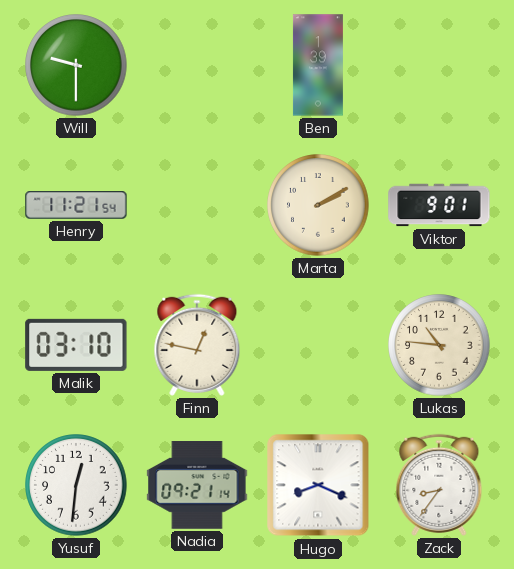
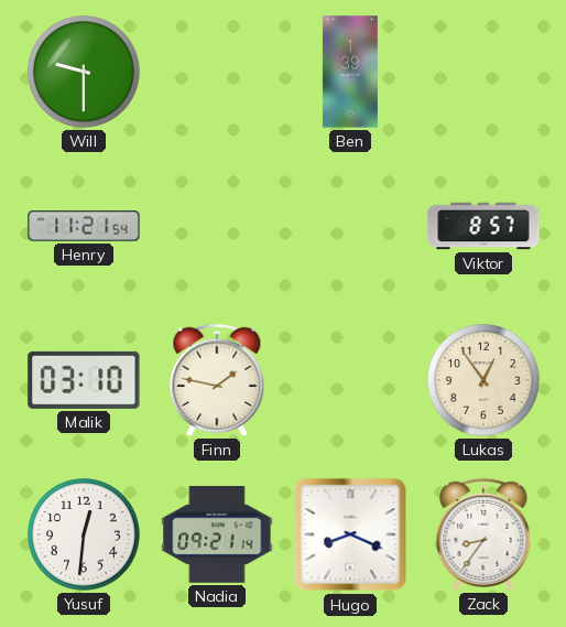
Marta: 2:10 -> none
Viktor: 9:01 -> 8:57
Finn: 12:47 -> 1:47
Lukas: 10:46 -> 12:54
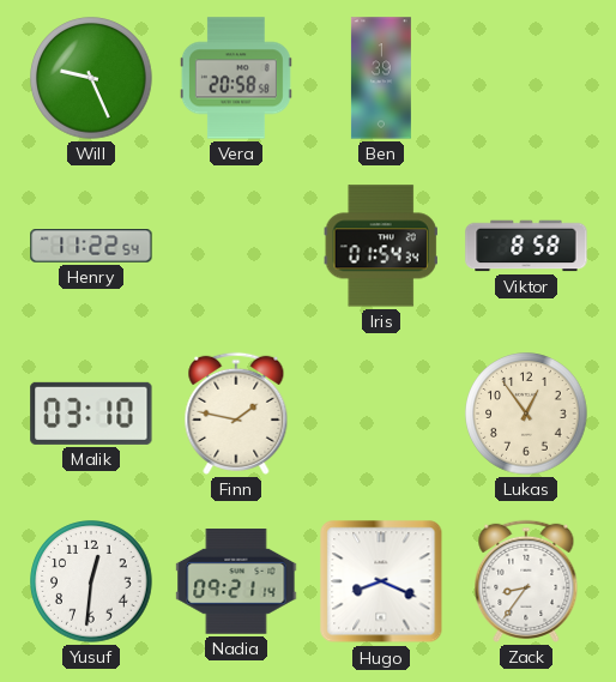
Will: 9:30 -> 9:26
Vera: none -> 20:58
Henry: 11:21 -> 11:22
Iris: none -> 01:54
Viktor: 8:57 -> 8:58
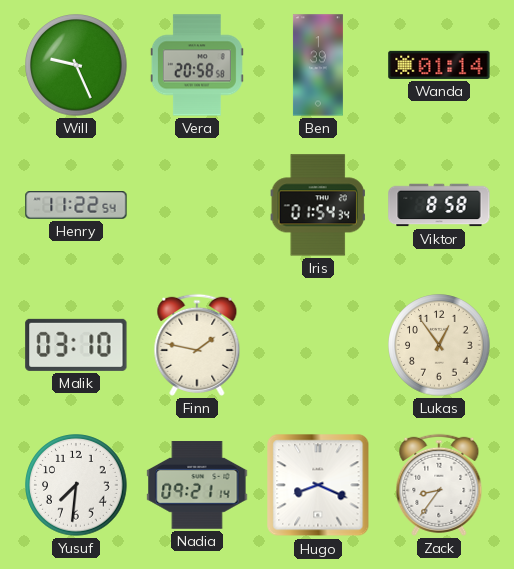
Wanda: none -> 01:14
Yusuf: 12:31 -> 7:31
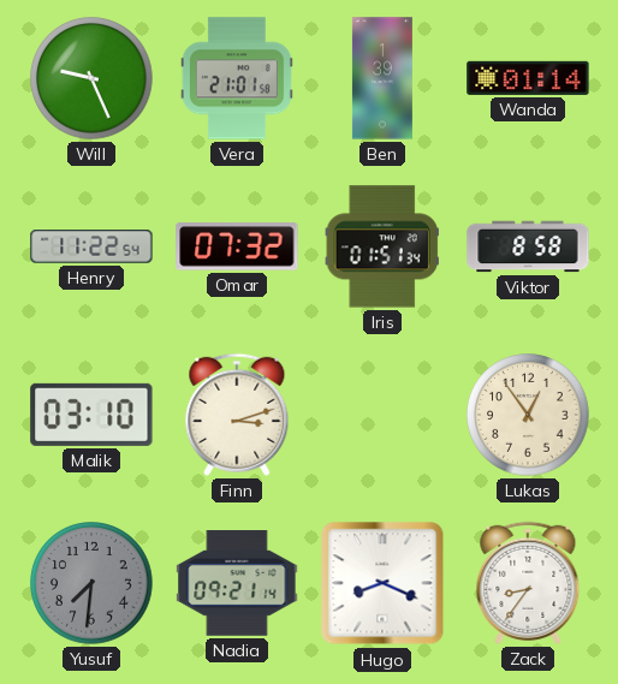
Vera: 20:58 -> 21:01
Omar: none -> 07:32
Iris: 01:54 -> 01:51
Finn: 1:47 -> 3:12
Yusuf dial: white -> grey
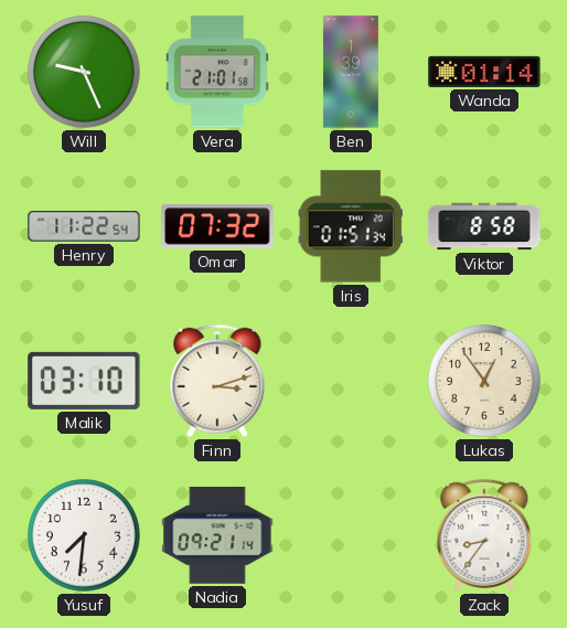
Yusuf dial: grey -> white
Hugo: 8:19 -> none
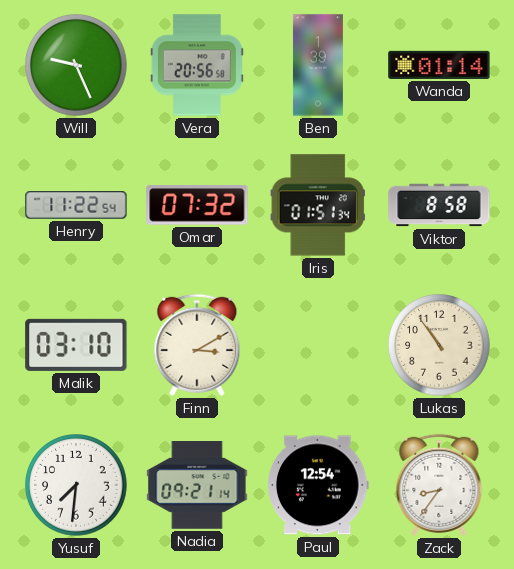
Vera: 21:01 -> 20:56
Finn: 3:12 -> 3:10
Lukas: 12:54 -> 10:54
Paul: none -> 12:54
